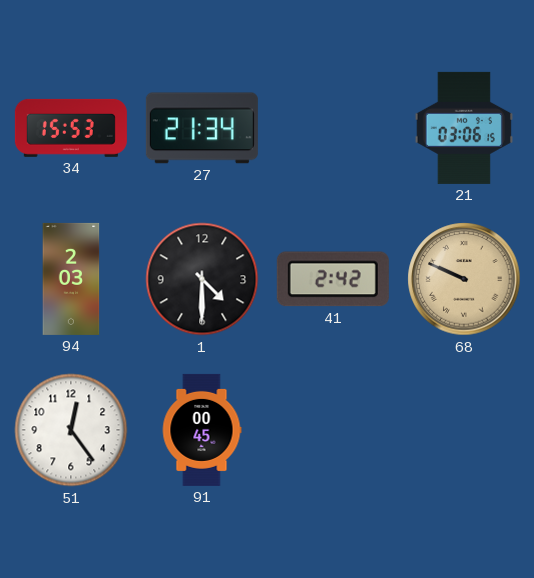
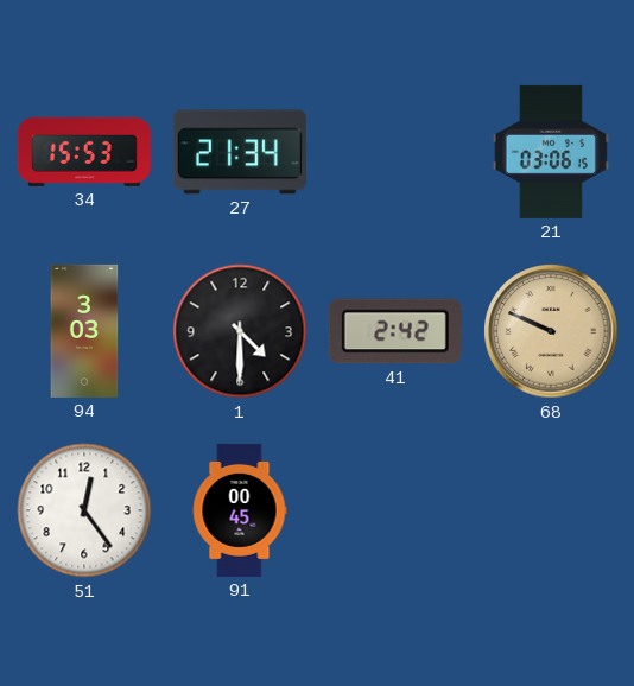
94: 2:03 -> 3:03
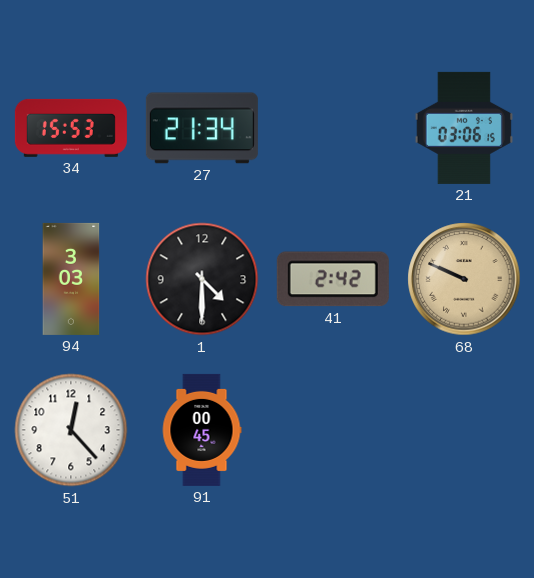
51: 12:24 -> 12:23
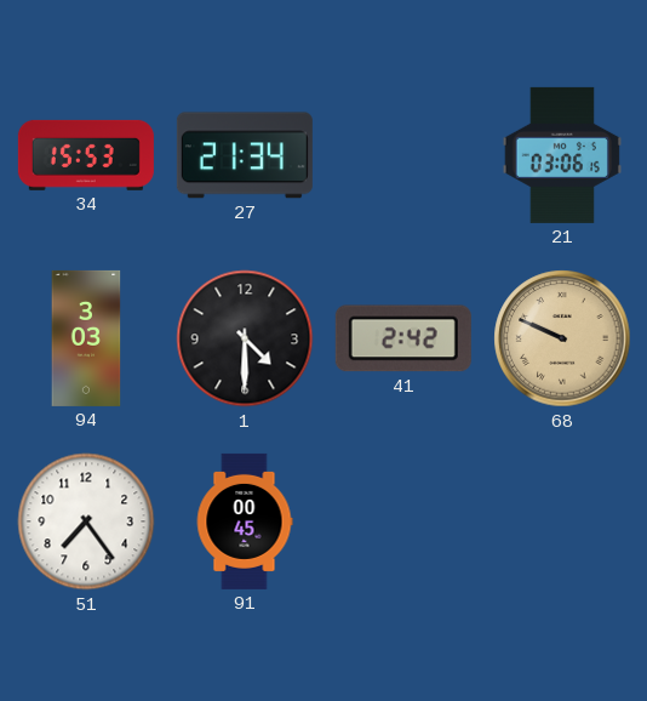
51: 12:23 -> 7:24
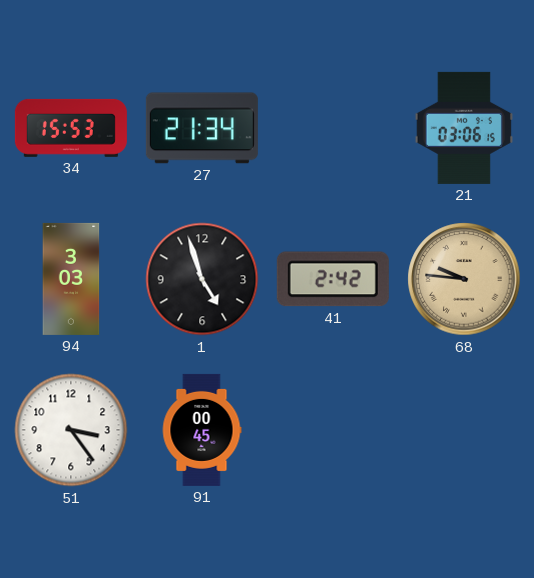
1: 4:30 -> 4:57
68: 9:49 -> 9:46
51: 7:24 -> 3:24
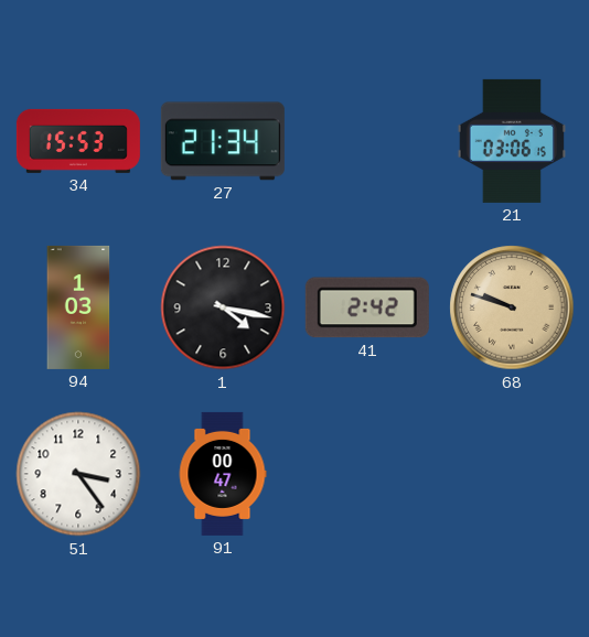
94: 3:03 -> 1:03
1: 4:57 -> 4:17
68: 9:46 -> 9:48
91: 00:45 -> 00:47
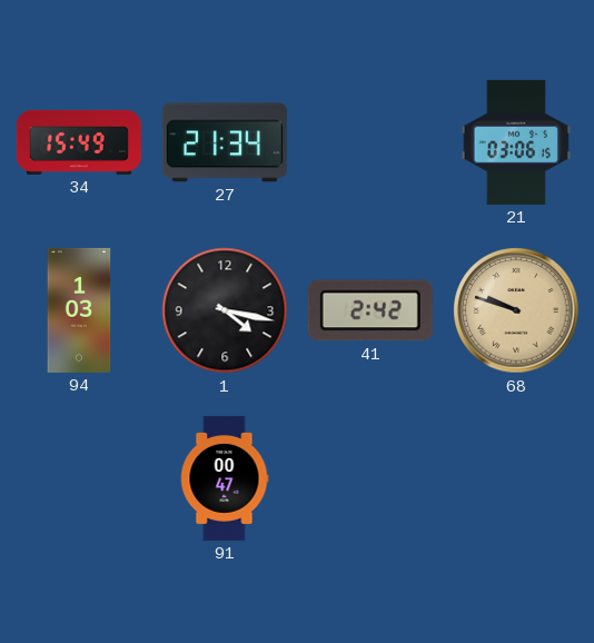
34: 15:53 -> 15:49
51: 3:24 -> none
